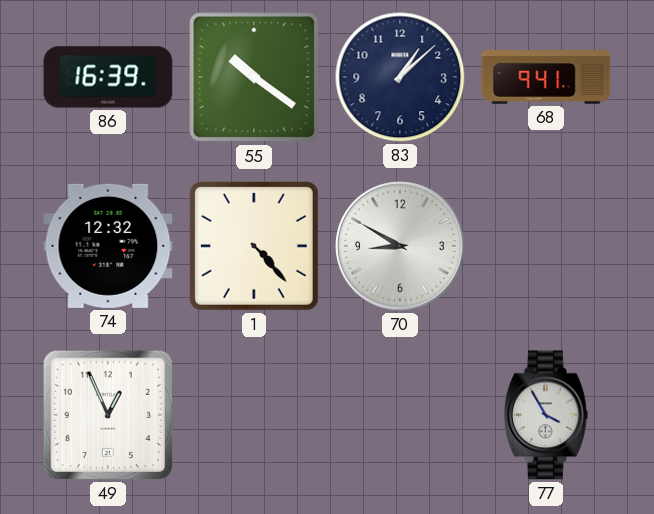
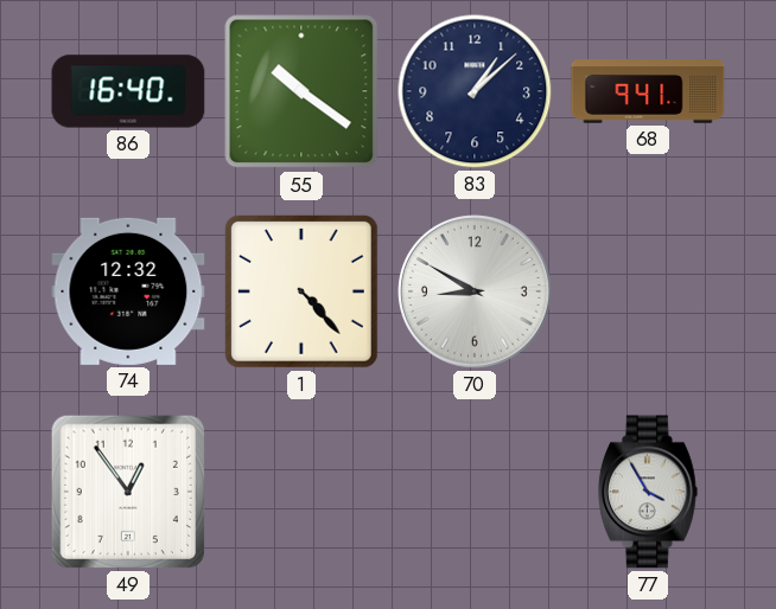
86: 16:39 -> 16:40
49: 12:56 -> 12:54
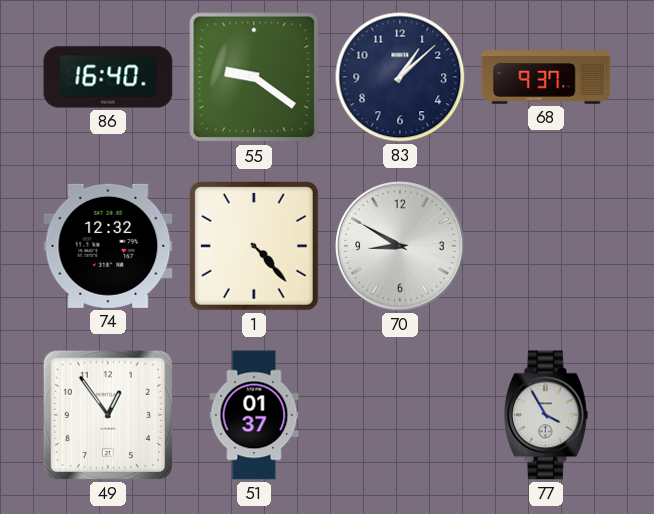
55: 10:21 -> 9:21
68: 9:41 -> 9:37
51: none -> 01:37
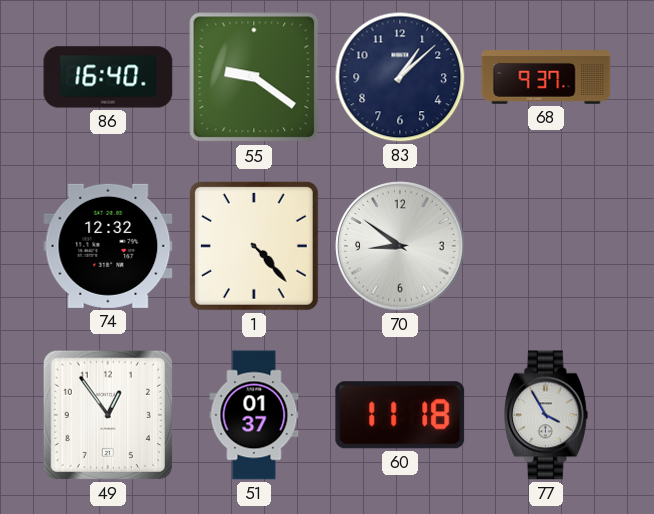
70: 8:50 -> 8:51
60: none -> 11:18
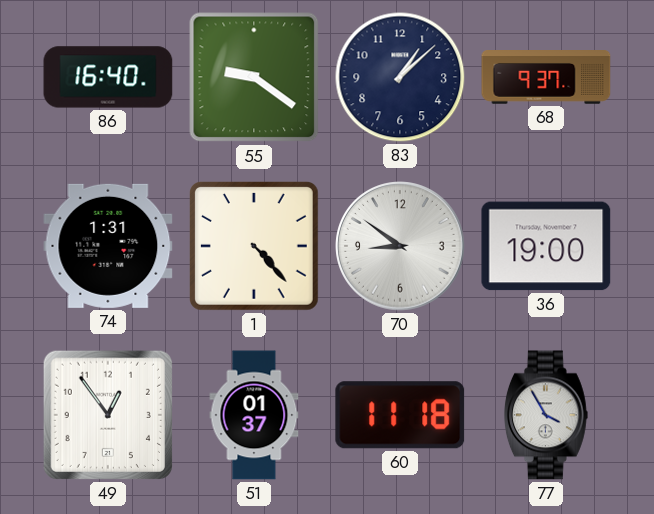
74: 12:32 -> 1:31
36: none -> 19:00
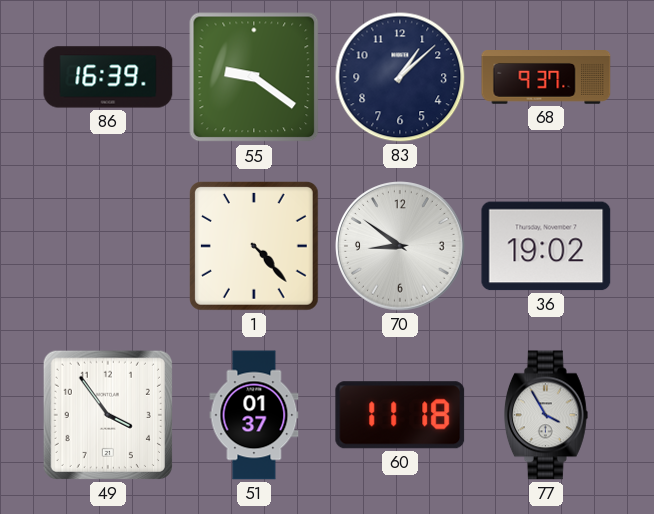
86: 16:40 -> 16:39
74: 1:31 -> none
36: 19:00 -> 19:02
49: 12:54 -> 3:54
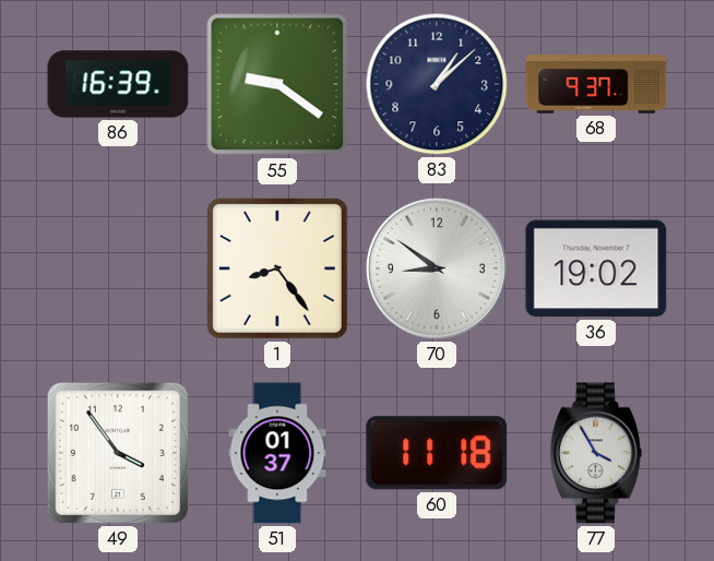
1: 4:23 -> 8:24
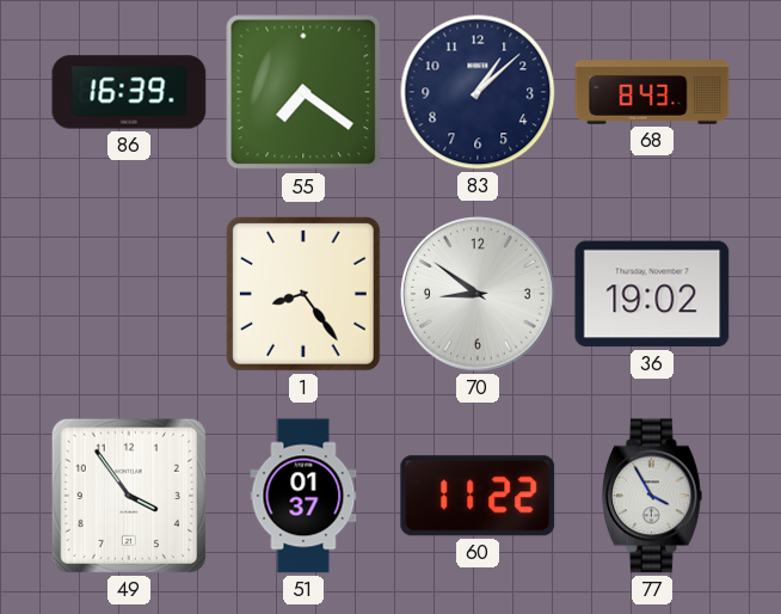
55: 9:21 -> 7:21
68: 9:37 -> 8:43
60: 11:18 -> 11:22
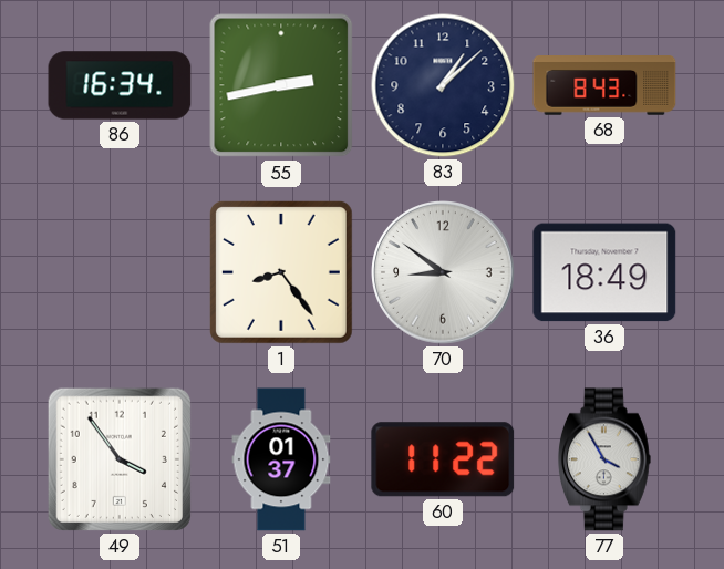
86: 16:39 -> 16:34
55: 7:21 -> 2:43
36: 19:02 -> 18:49
